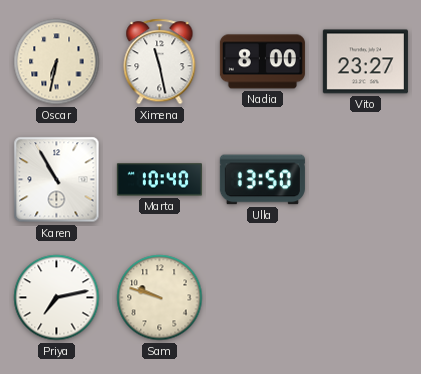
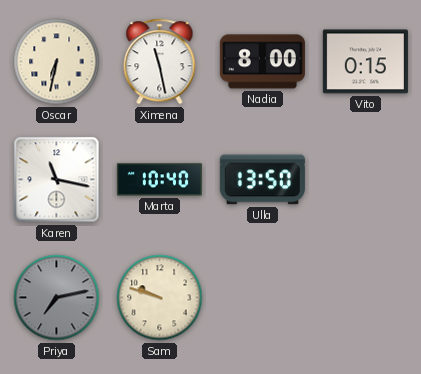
Vito: 23:27 -> 0:15
Karen: 10:55 -> 11:17
Priya dial: white -> grey
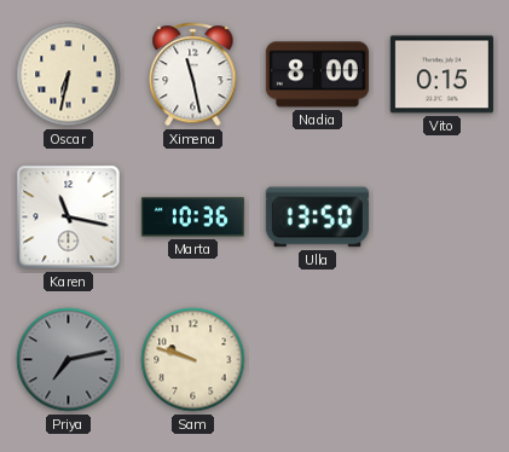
Marta: 10:40 -> 10:36
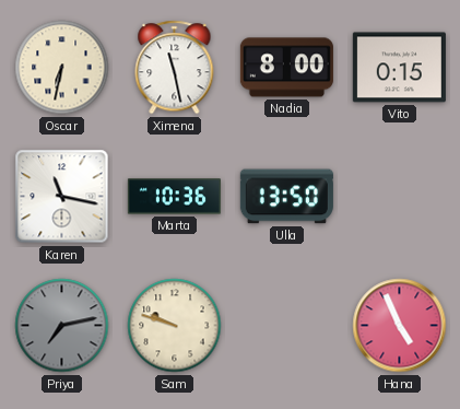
Hana: none -> 4:56
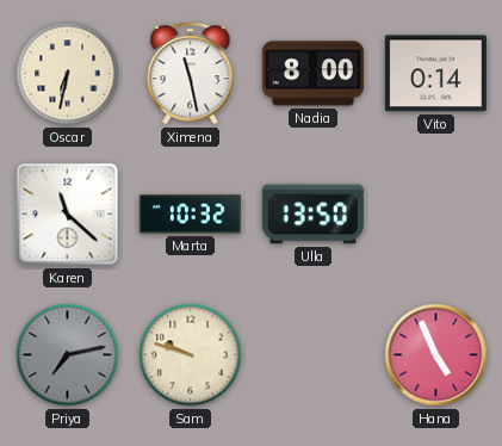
Vito: 0:15 -> 0:14
Karen: 11:17 -> 11:22
Marta: 10:36 -> 10:32
